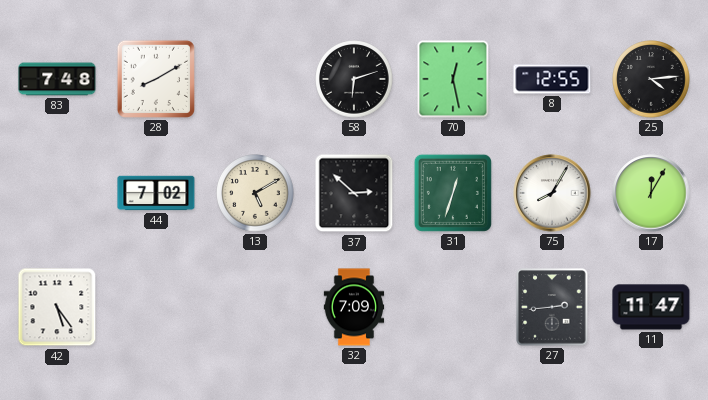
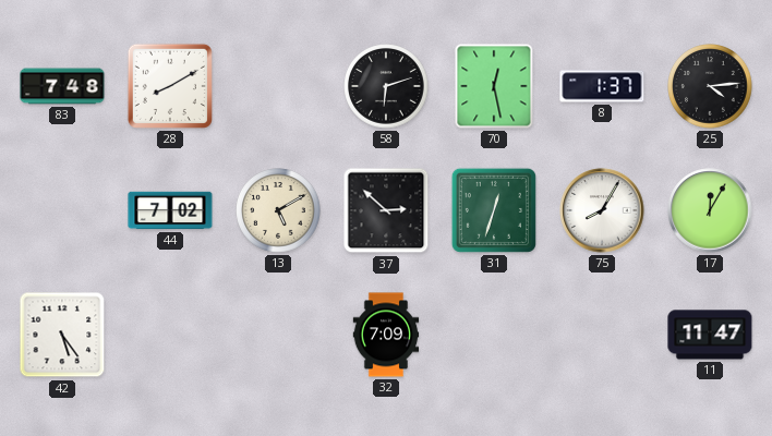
8: 12:55 -> 1:37
27: 2:44 -> none
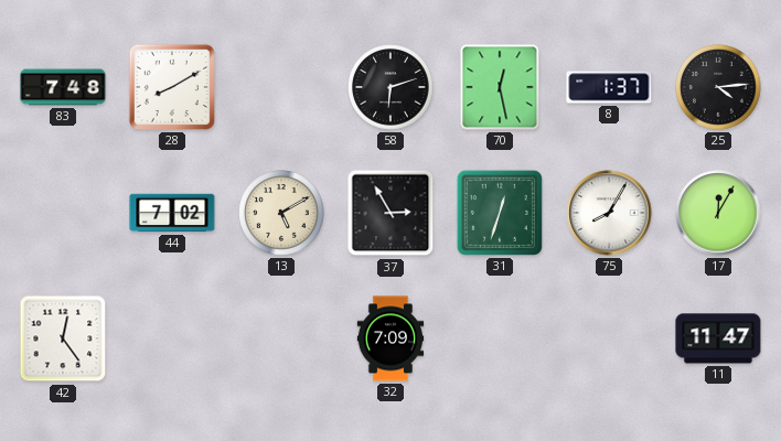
37: 2:52 -> 2:55
42: 5:24 -> 12:24
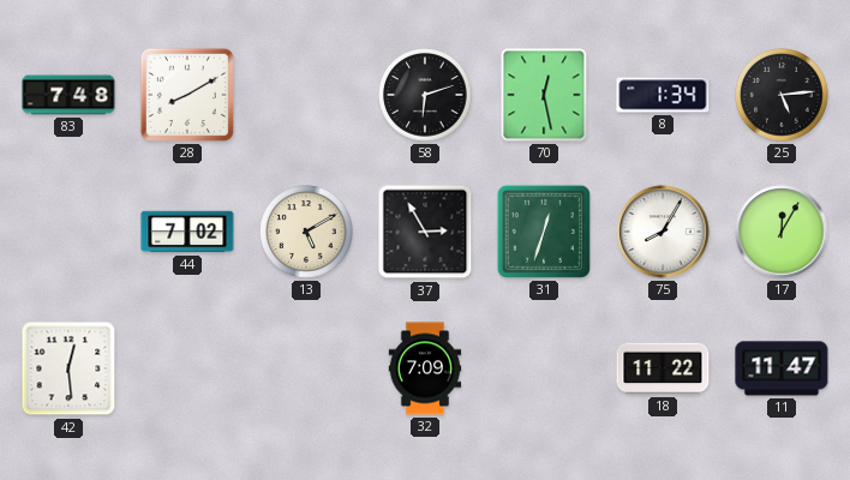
8: 1:37 -> 1:34
25: 4:14 -> 5:14
42: 12:24 -> 12:29
18: none -> 11:22
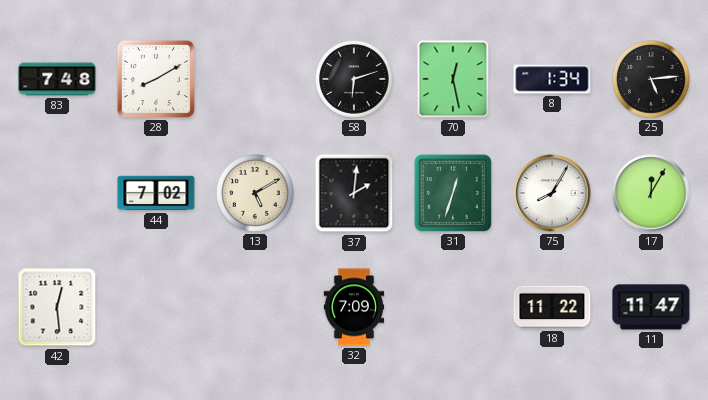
37: 2:55 -> 2:01
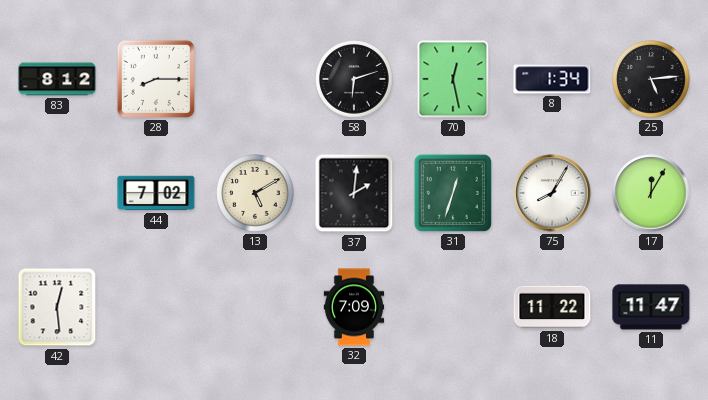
83: 7:48 -> 8:12
28: 8:10 -> 8:15
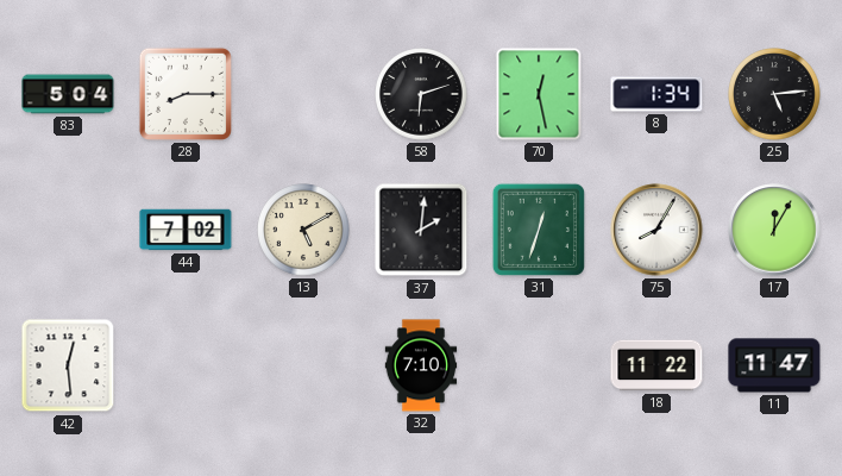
83: 8:12 -> 5:04
32: 7:09 -> 7:10
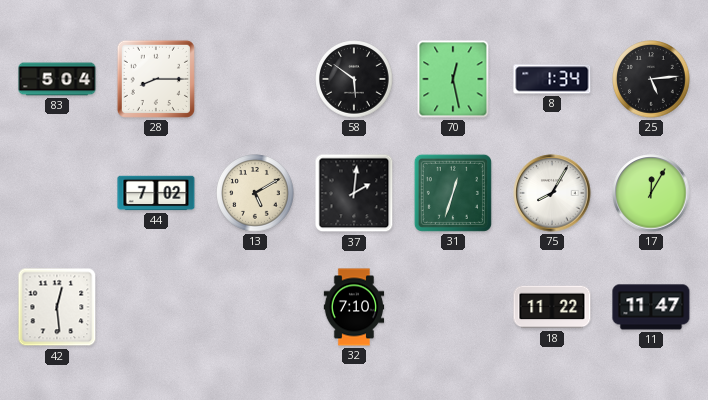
58: 6:12 -> 5:51
